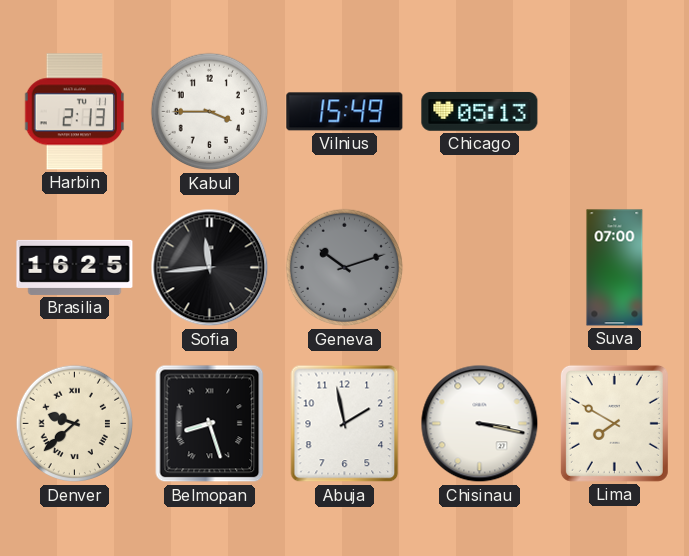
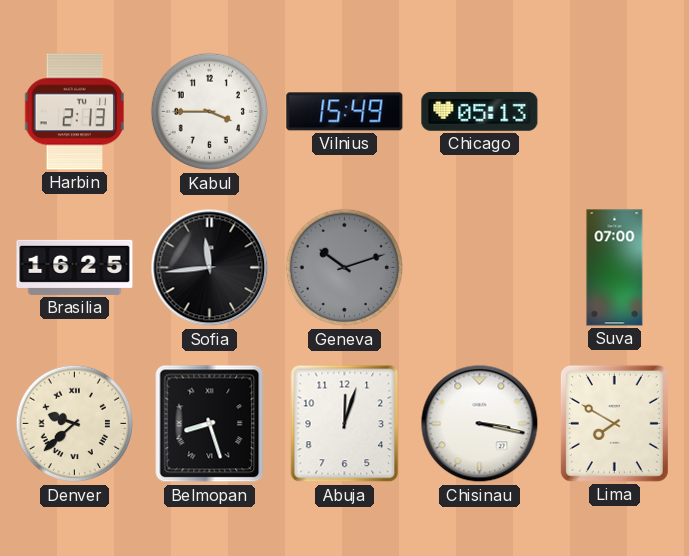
Abuja: 1:58 -> 12:03
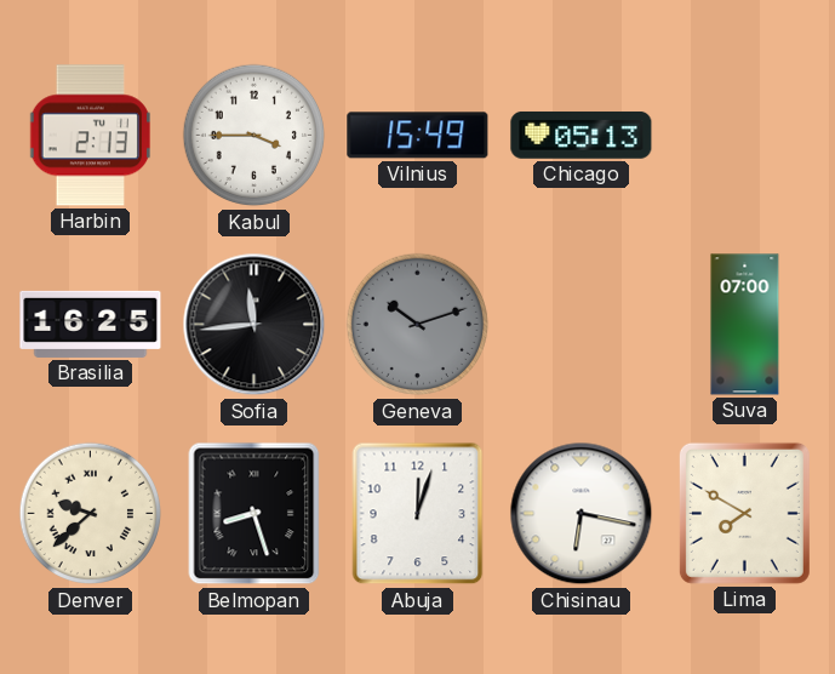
Chisinau: 3:17 -> 6:17
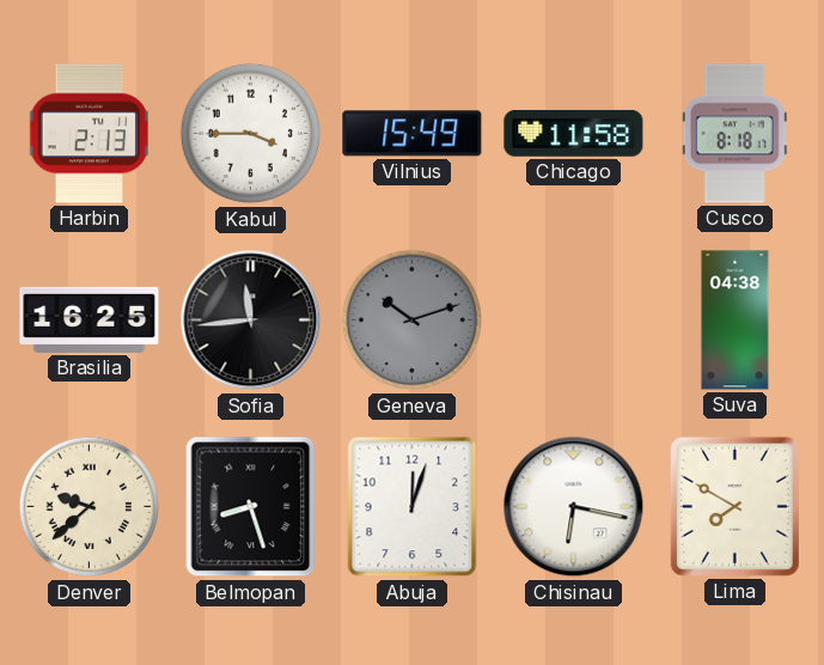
Chicago: 05:13 -> 11:58
Cusco: none -> 8:18
Suva: 07:00 -> 04:38
